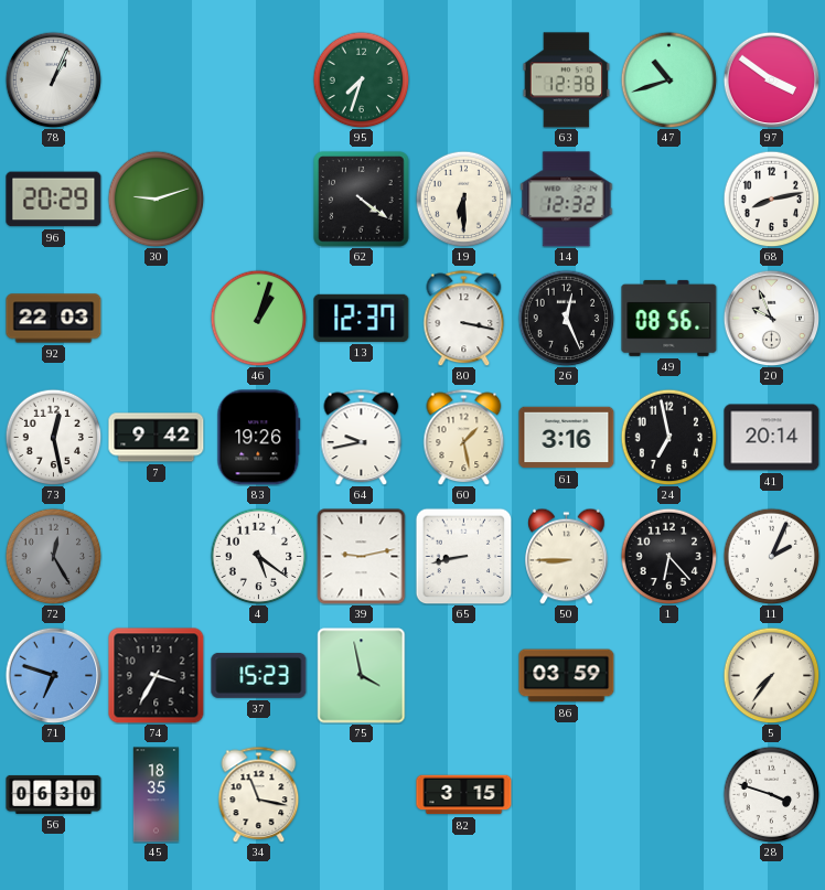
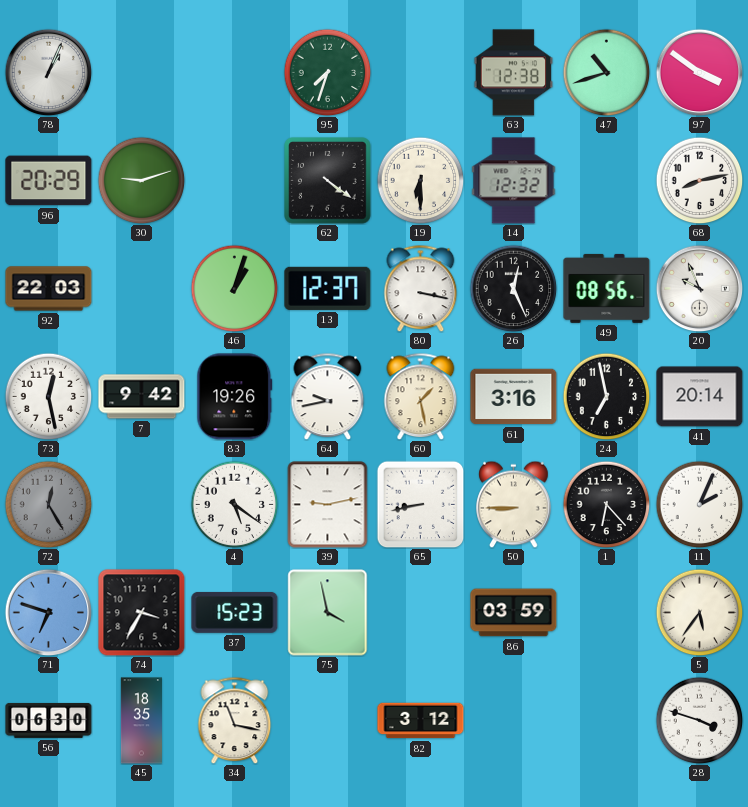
5: 7:36 -> 5:36
82: 3:15 -> 3:12
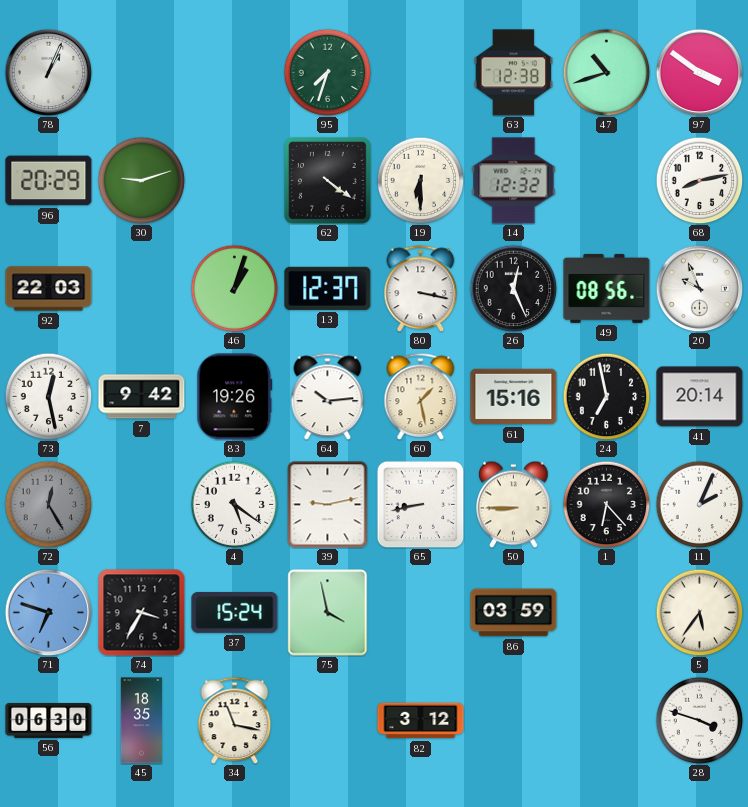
64: 9:43 -> 10:14
61: 3:16 -> 15:16
37: 15:23 -> 15:24
